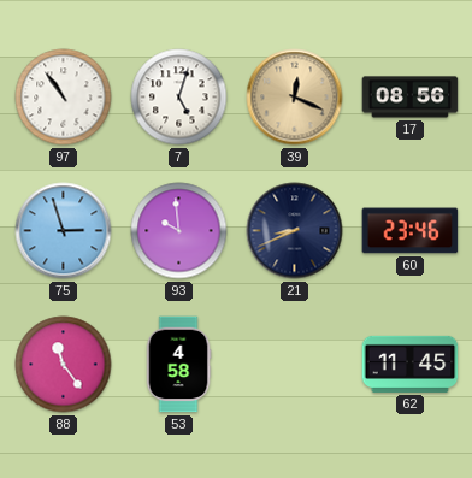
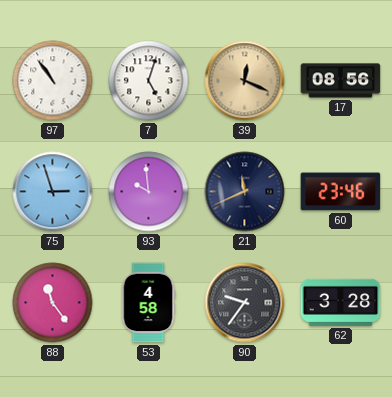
21: 8:41 -> 11:41
90: none -> 9:36
62: 11:45 -> 3:28
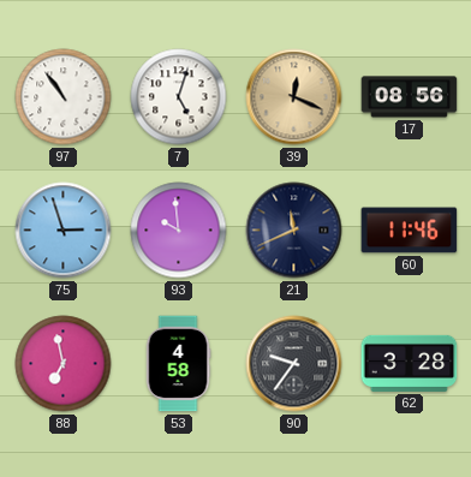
60: 23:46 -> 11:46
88: 11:24 -> 6:58
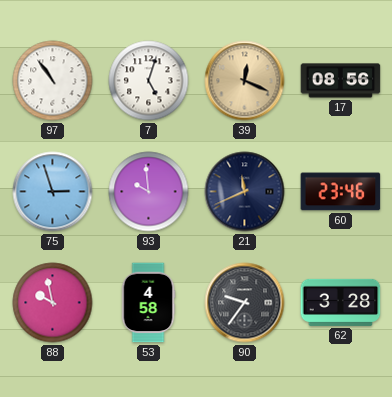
60: 11:46 -> 23:46
88: 6:58 -> 9:58
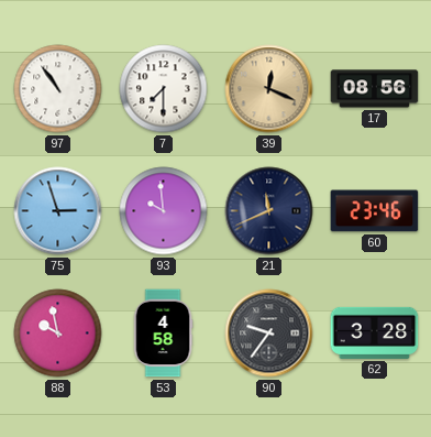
7: 5:03 -> 7:30
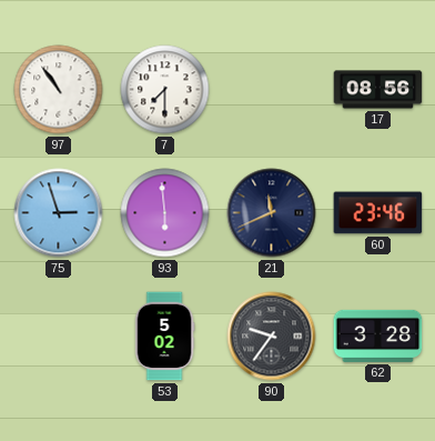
39: 12:19 -> none
93: 9:59 -> 5:59
88: 9:58 -> none
53: 4:58 -> 5:02
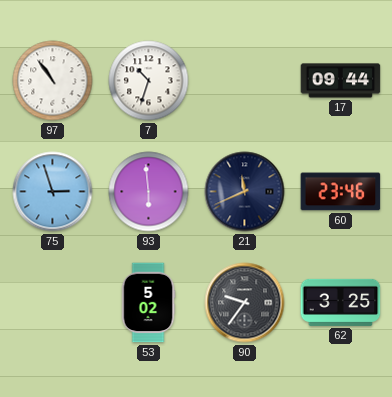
7: 7:30 -> 10:33
17: 08:56 -> 09:44
62: 3:28 -> 3:25
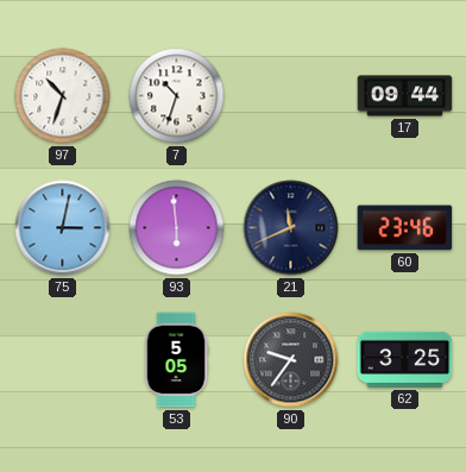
97: 10:54 -> 10:33
75: 2:57 -> 3:02
53: 5:02 -> 5:05
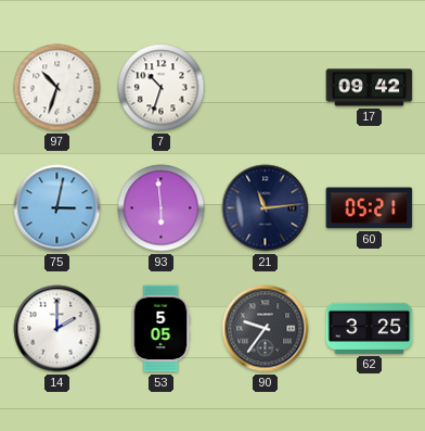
17: 09:44 -> 09:42
21: 11:41 -> 11:14
60: 23:46 -> 05:21
14: none -> 2:00
